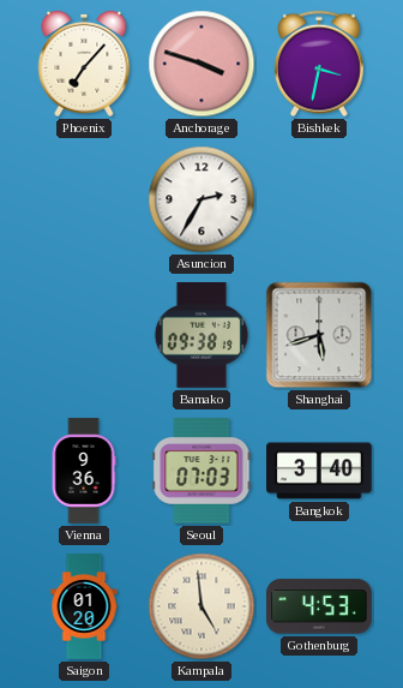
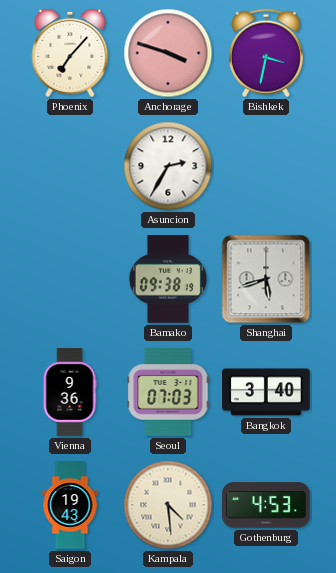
Saigon: 01:20 -> 19:43
Kampala: 4:59 -> 4:29
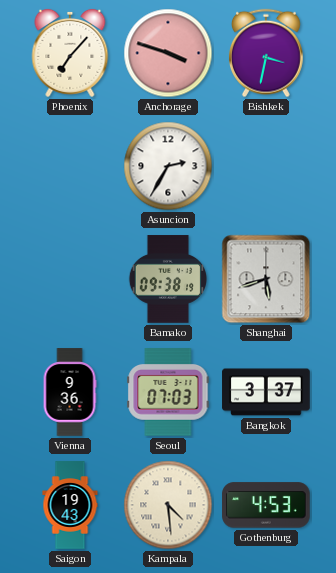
Bangkok: 3:40 -> 3:37
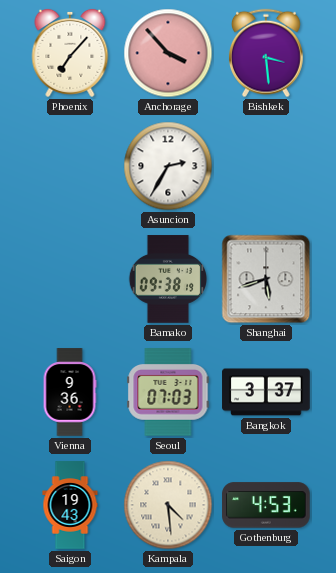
Anchorage: 3:48 -> 3:53
Bishkek: 3:32 -> 3:29
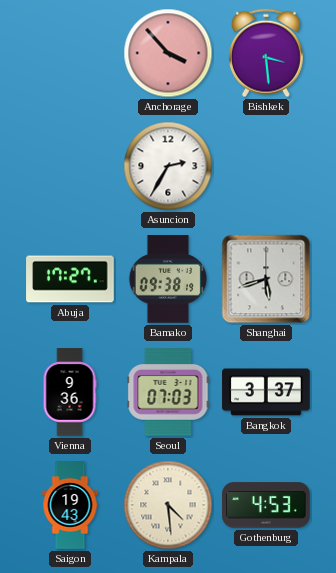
Phoenix: 7:07 -> none
Abuja: none -> 17:27
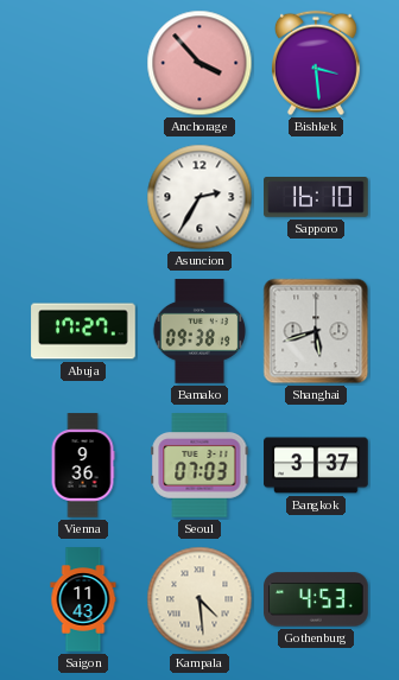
Sapporo: none -> 16:10
Saigon: 19:43 -> 11:43
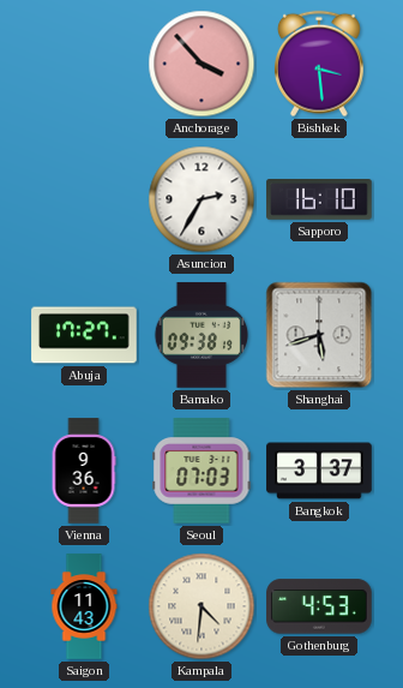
Kampala: 4:29 -> 4:31
